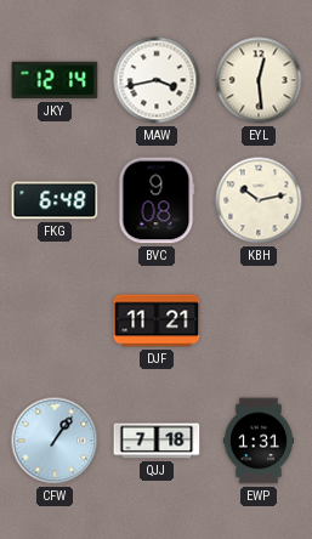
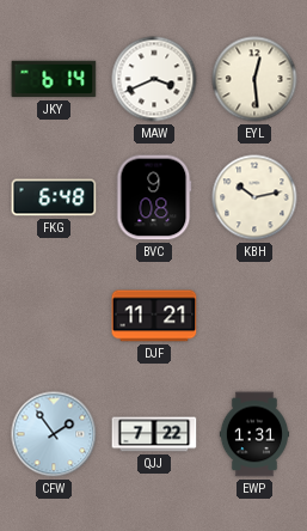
JKY: 12:14 -> 6:14
MAW: 3:43 -> 3:41
CFW: 1:06 -> 1:54
QJJ: 7:18 -> 7:22
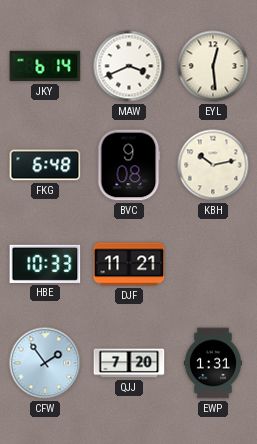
HBE: none -> 10:33
QJJ: 7:22 -> 7:20
